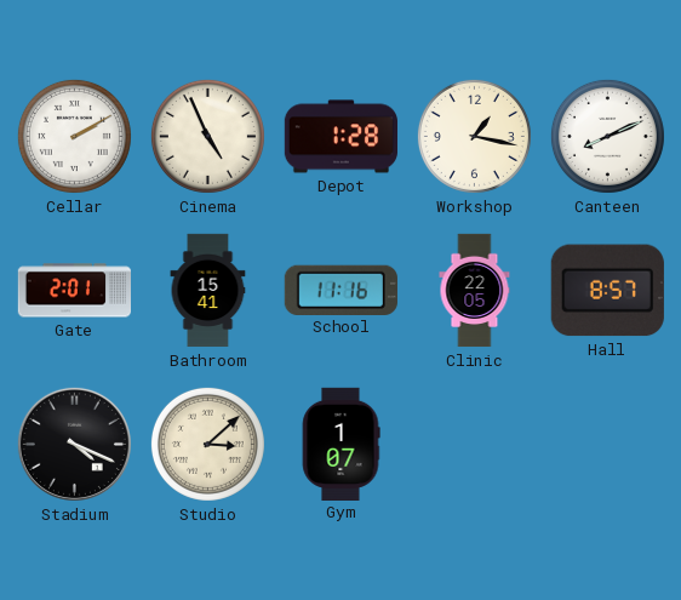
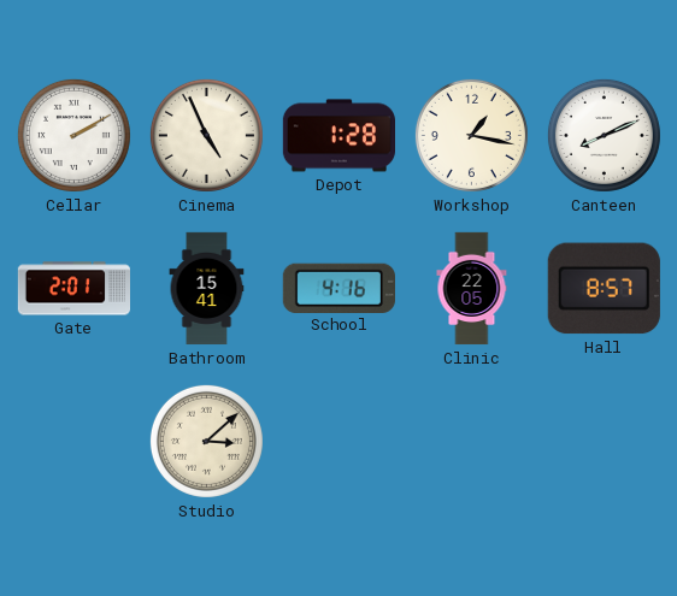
School: 11:16 -> 4:16
Stadium: 4:19 -> none
Gym: 1:07 -> none
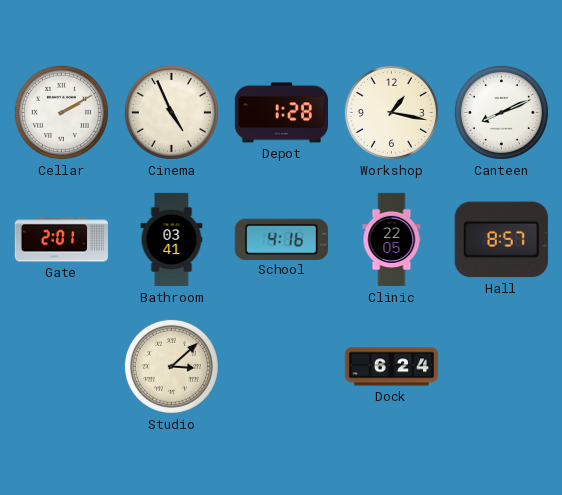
Bathroom: 15:41 -> 03:41
Dock: none -> 6:24
